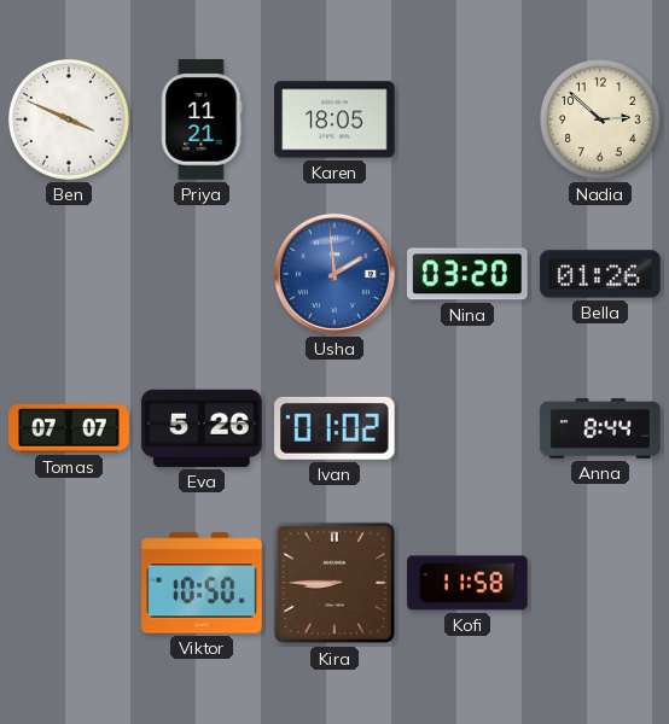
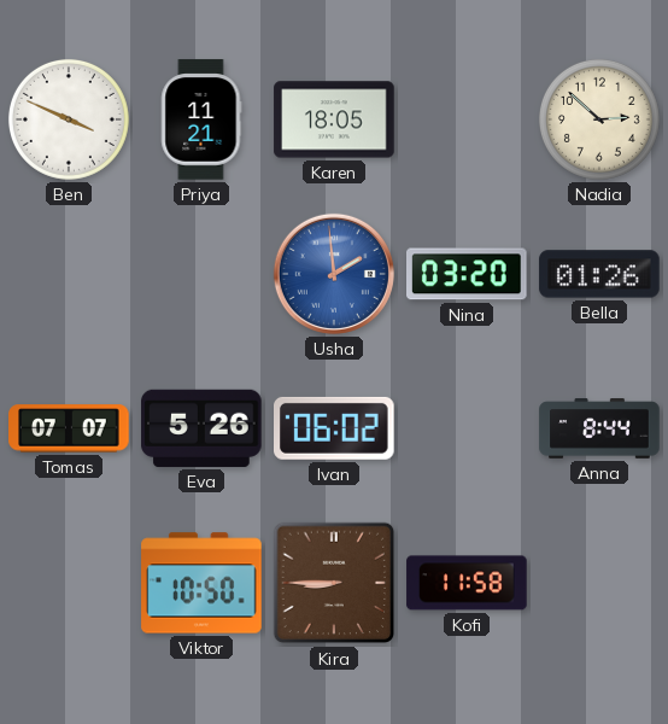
Ivan: 01:02 -> 06:02
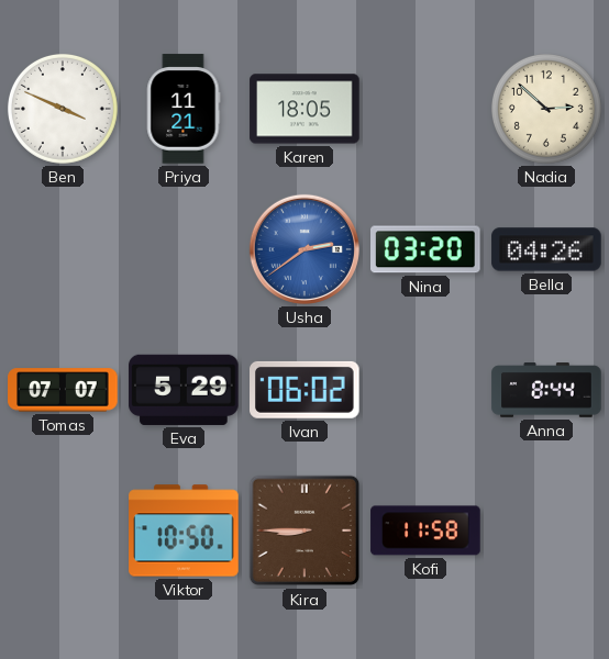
Usha: 1:59 -> 2:39
Bella: 01:26 -> 04:26
Eva: 5:26 -> 5:29
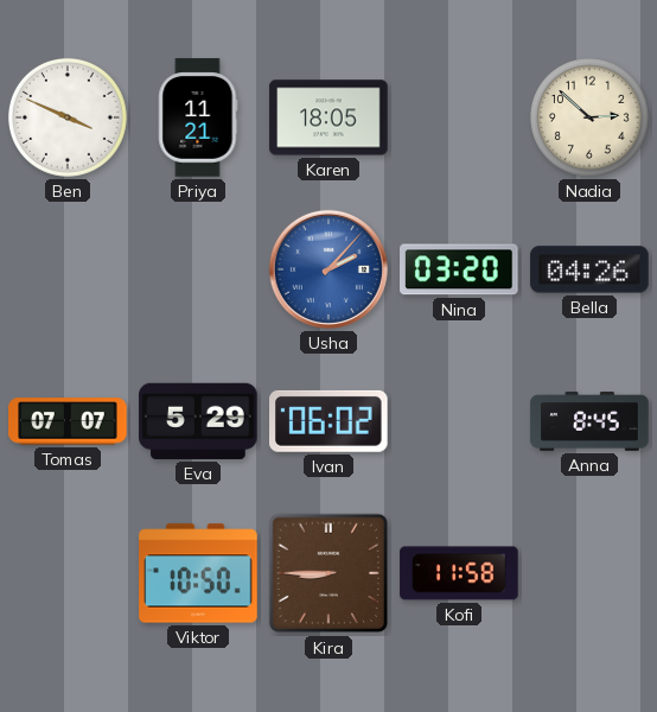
Usha: 2:39 -> 2:07
Anna: 8:44 -> 8:45
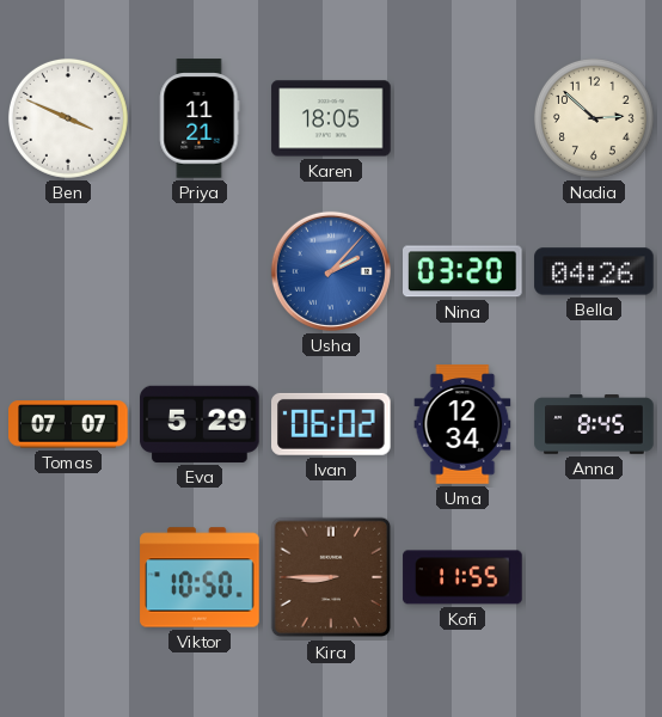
Uma: none -> 12:34
Kofi: 11:58 -> 11:55
